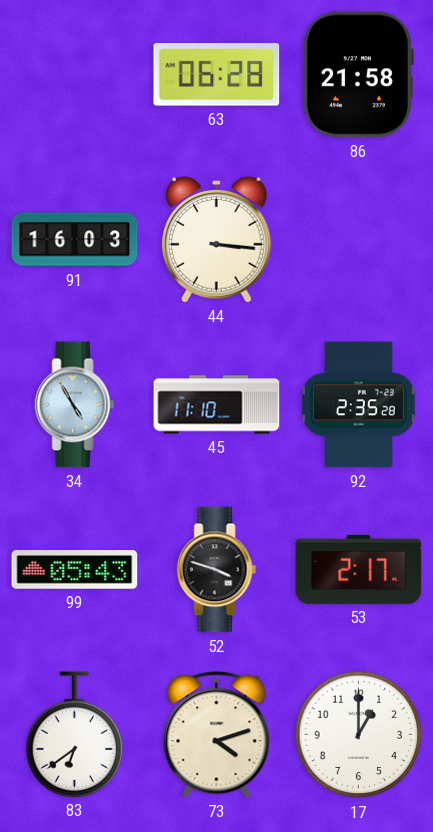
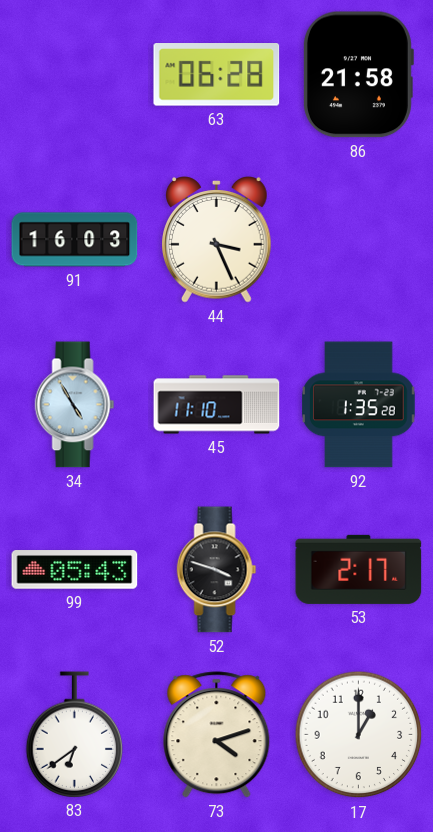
44: 3:16 -> 3:26
92: 2:35 -> 1:35
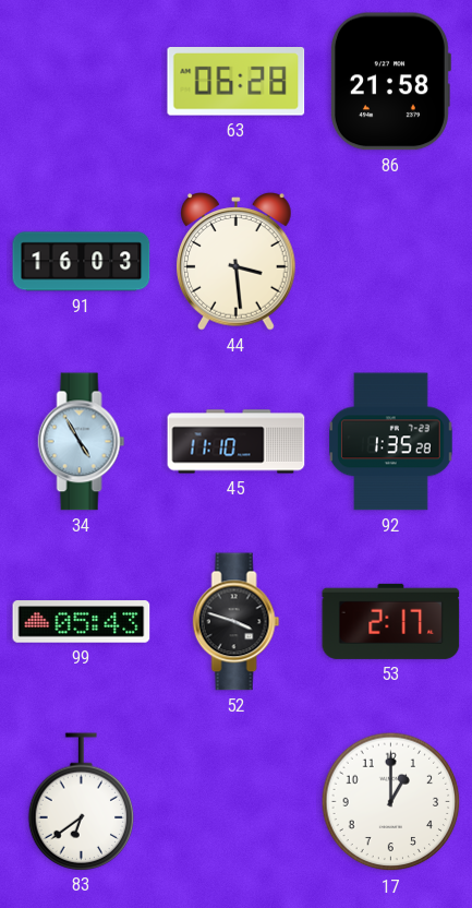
44: 3:26 -> 3:29
73: 4:12 -> none
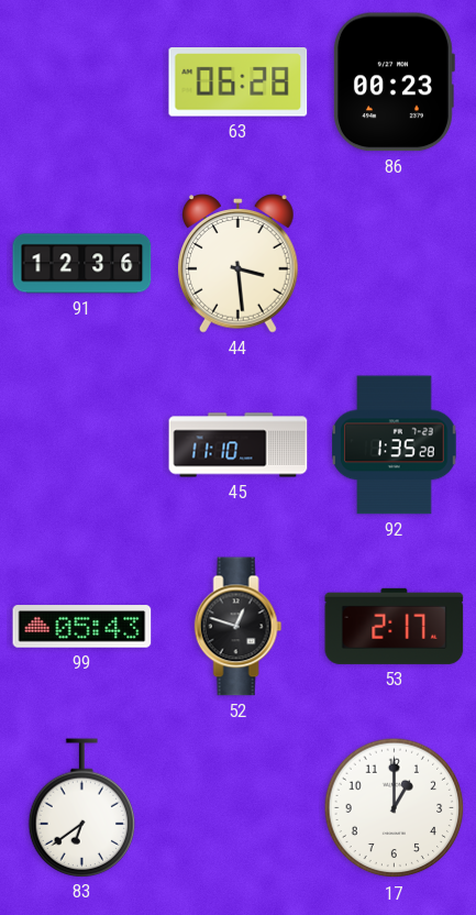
86: 21:58 -> 00:23
91: 16:03 -> 12:36
34: 4:55 -> none
52: 3:48 -> 12:48
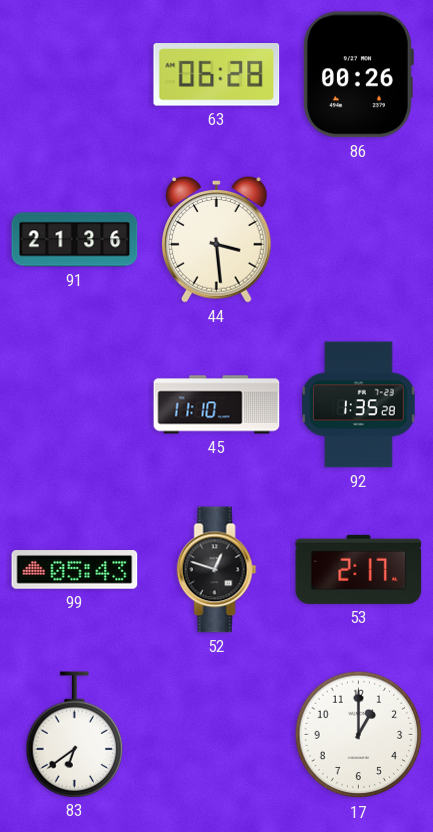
86: 00:23 -> 00:26
91: 12:36 -> 21:36
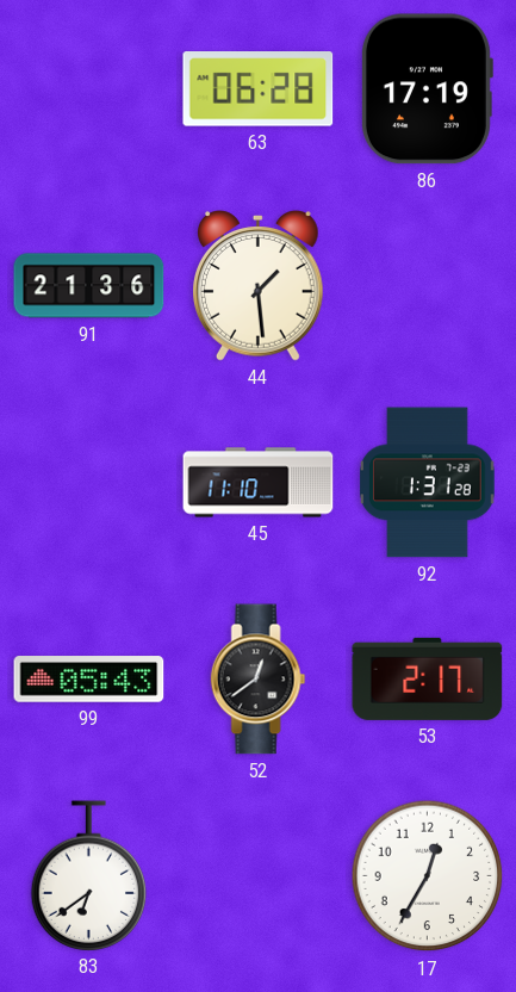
86: 00:26 -> 17:19
44: 3:29 -> 1:29
92: 1:35 -> 1:31
52: 12:48 -> 12:39
17: 1:00 -> 12:35
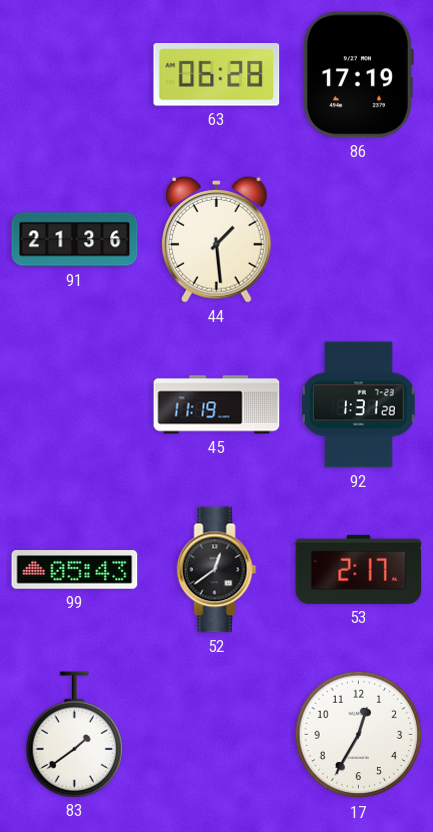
45: 11:10 -> 11:19
83: 6:39 -> 1:39
